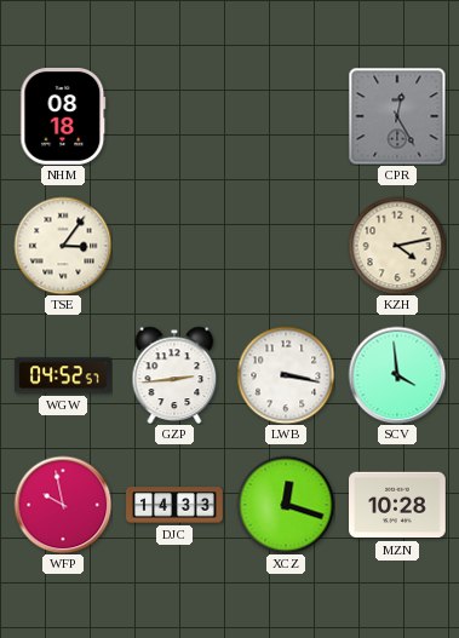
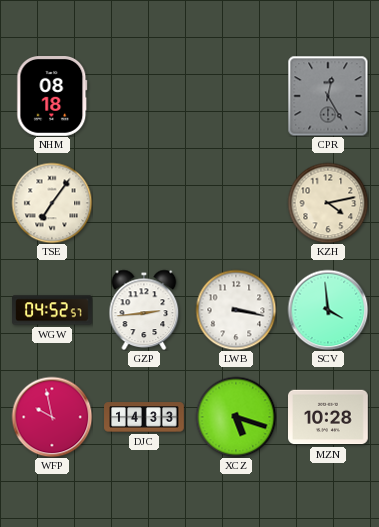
TSE: 3:06 -> 7:06
XCZ: 12:18 -> 5:18
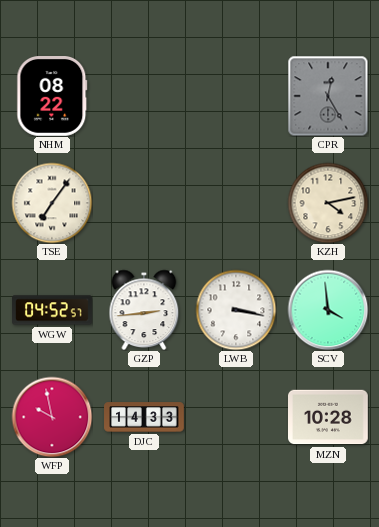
NHM: 08:18 -> 08:22
XCZ: 5:18 -> none
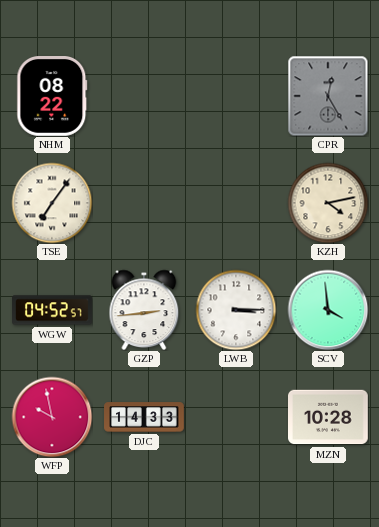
LWB: 3:17 -> 3:15
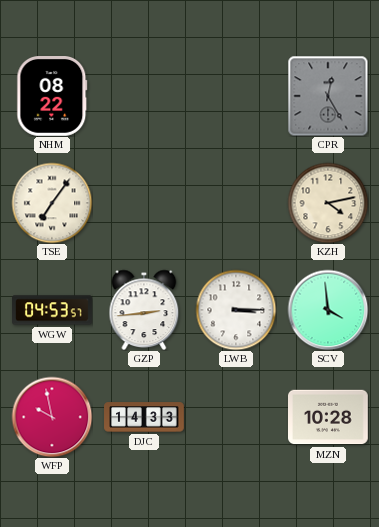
WGW: 04:52 -> 04:53
